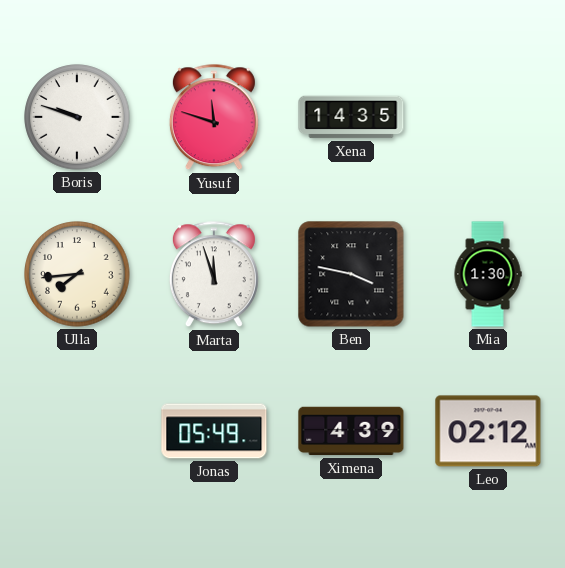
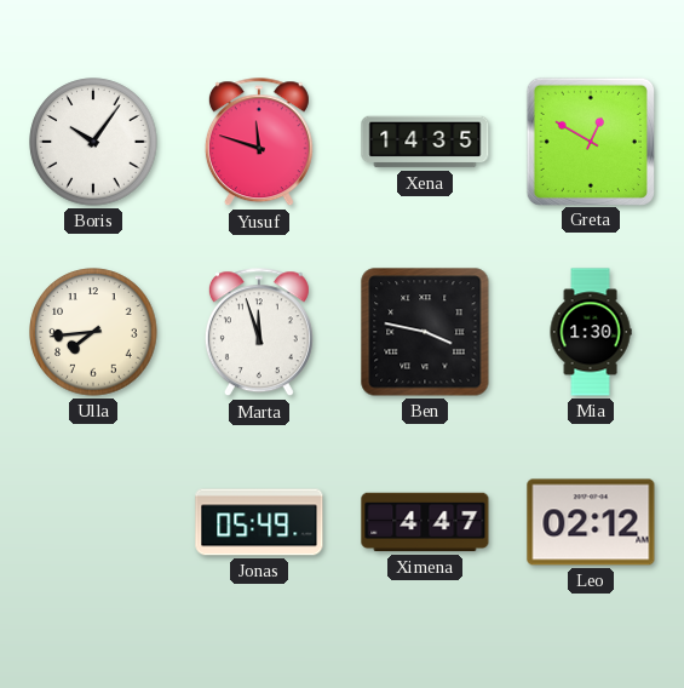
Boris: 9:48 -> 10:06
Greta: none -> 12:50
Ximena: 4:39 -> 4:47
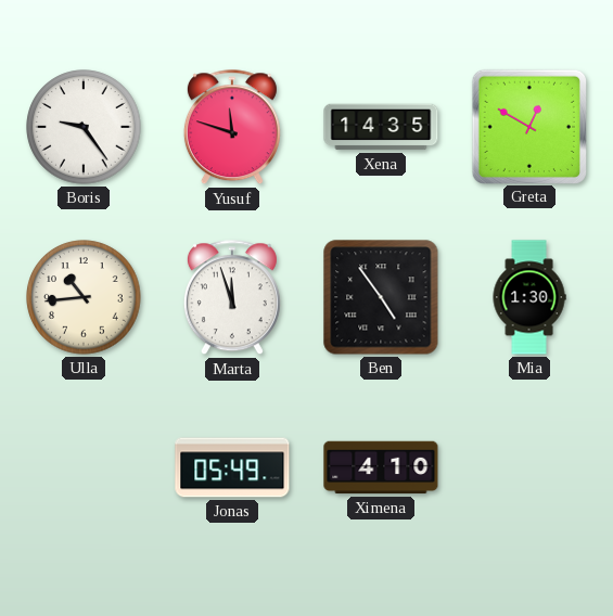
Boris: 10:06 -> 9:24
Ulla: 7:44 -> 10:44
Ben: 3:47 -> 4:54
Ximena: 4:47 -> 4:10
Leo: 02:12 -> none
